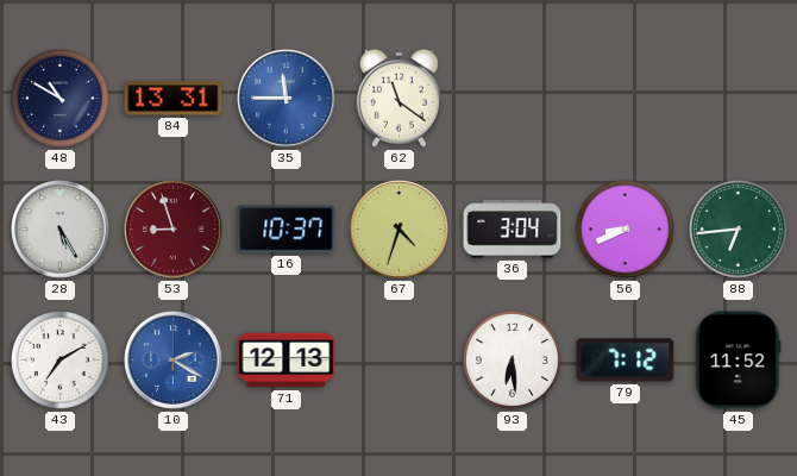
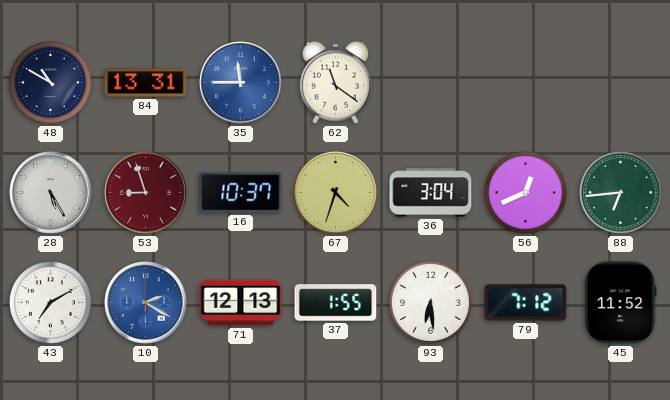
56: 8:41 -> 12:41
37: none -> 1:55
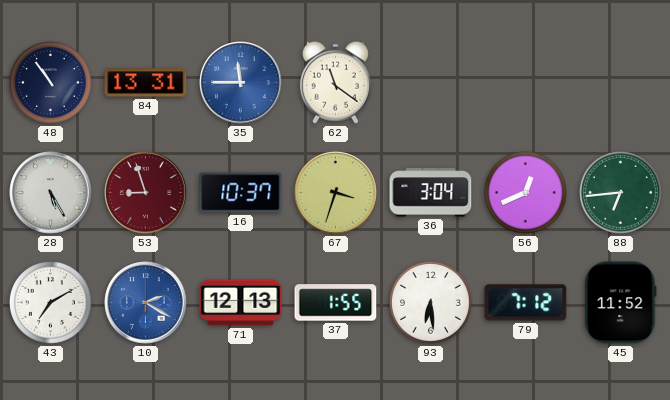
48: 10:50 -> 10:54
67: 4:33 -> 3:33
